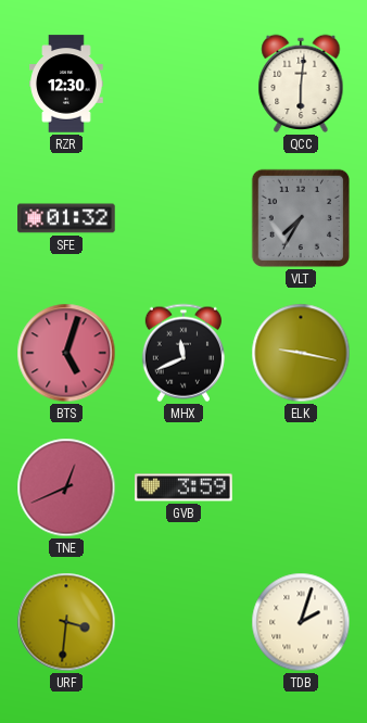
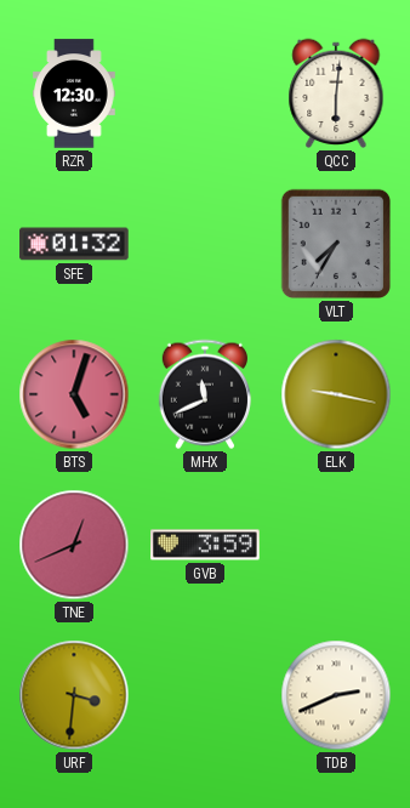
TDB: 2:03 -> 2:41
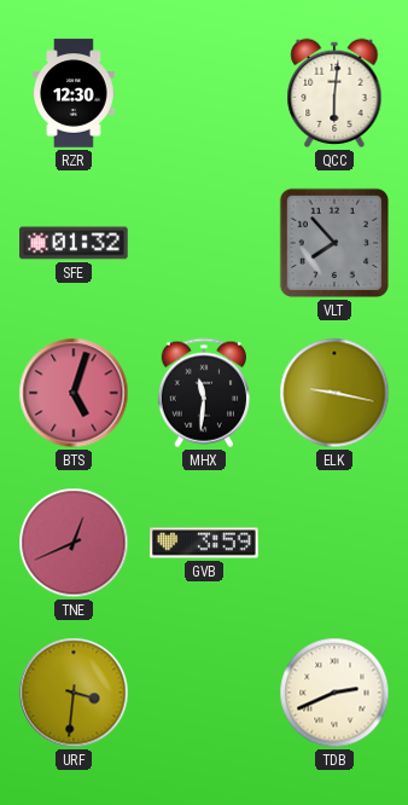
VLT: 7:35 -> 7:53
MHX: 11:41 -> 11:31
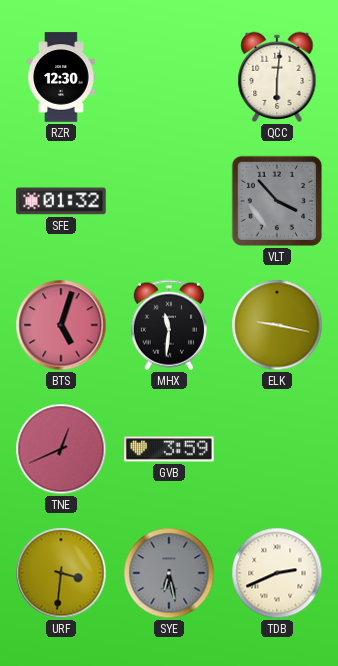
VLT: 7:53 -> 3:53
SYE: none -> 6:28
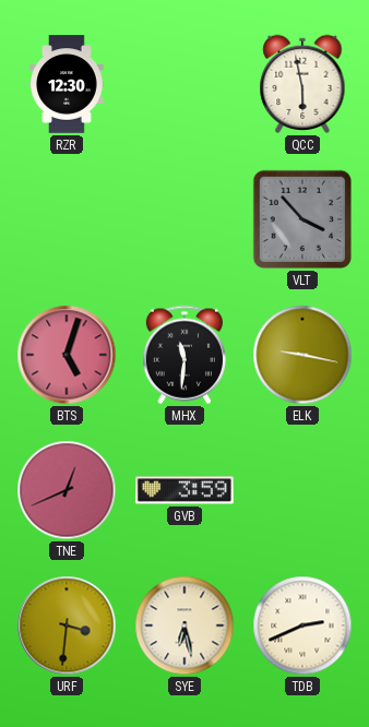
QCC: 6:01 -> 5:58
SFE: 01:32 -> none
SYE dial: grey -> cream
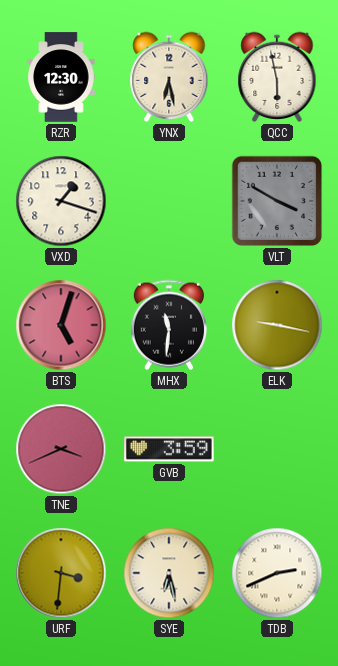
YNX: none -> 6:28
VXD: none -> 1:18
VLT: 3:53 -> 3:50
TNE: 12:41 -> 3:41
